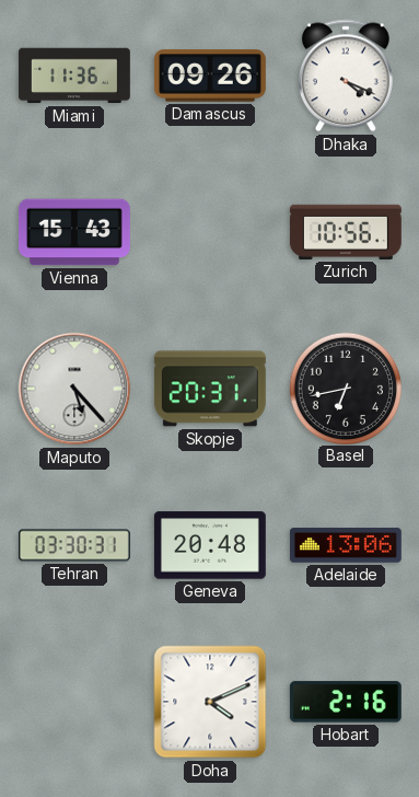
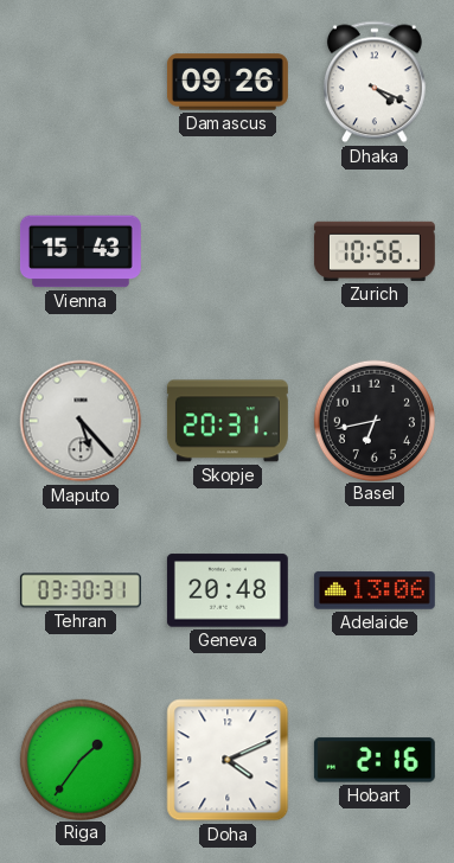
Miami: 11:36 -> none
Riga: none -> 1:36
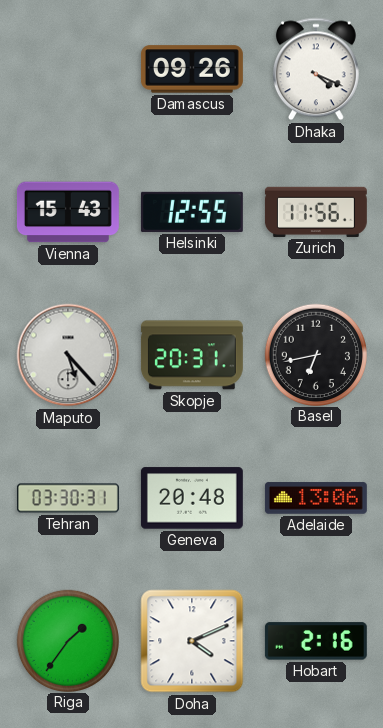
Helsinki: none -> 12:55
Zurich: 10:56 -> 11:56
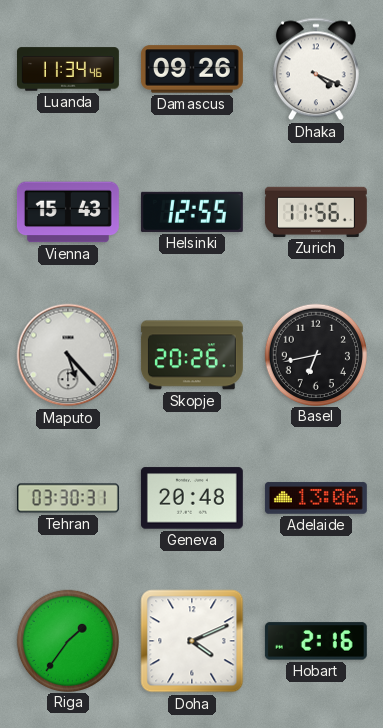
Luanda: none -> 11:34
Skopje: 20:31 -> 20:26
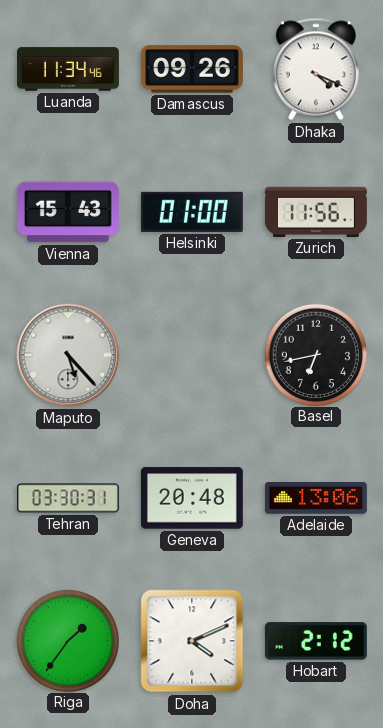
Helsinki: 12:55 -> 01:00
Skopje: 20:26 -> none
Hobart: 2:16 -> 2:12
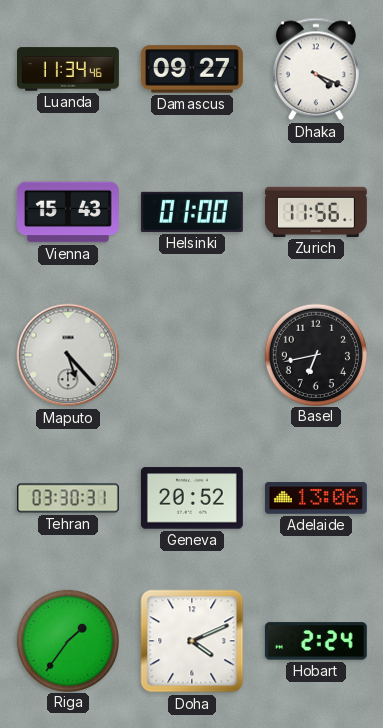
Damascus: 09:26 -> 09:27
Geneva: 20:48 -> 20:52
Hobart: 2:12 -> 2:24
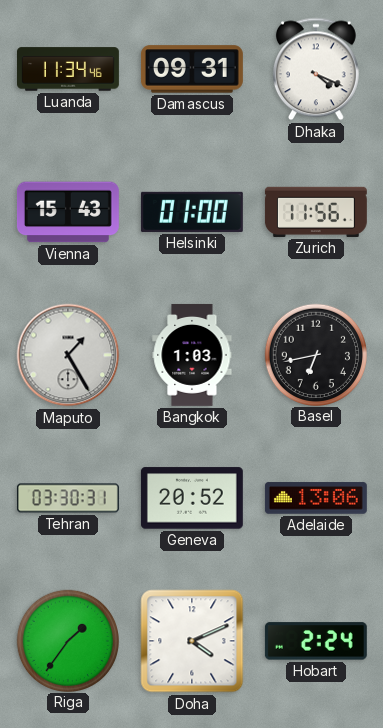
Damascus: 09:27 -> 09:31
Maputo: 5:23 -> 1:25
Bangkok: none -> 1:03
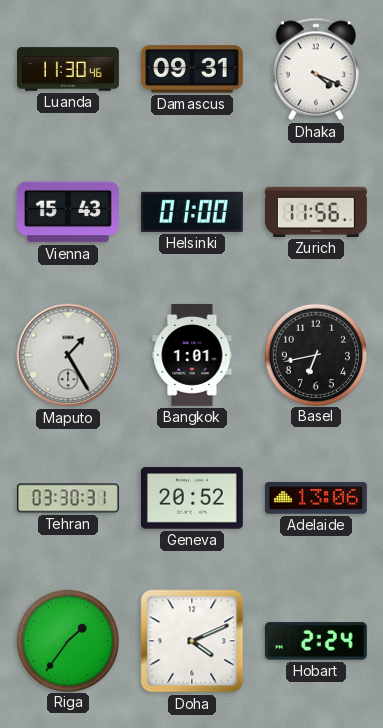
Luanda: 11:34 -> 11:30
Bangkok: 1:03 -> 1:01
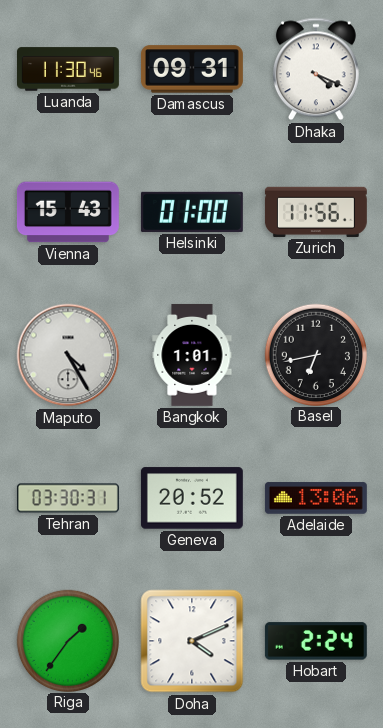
Maputo: 1:25 -> 4:25
